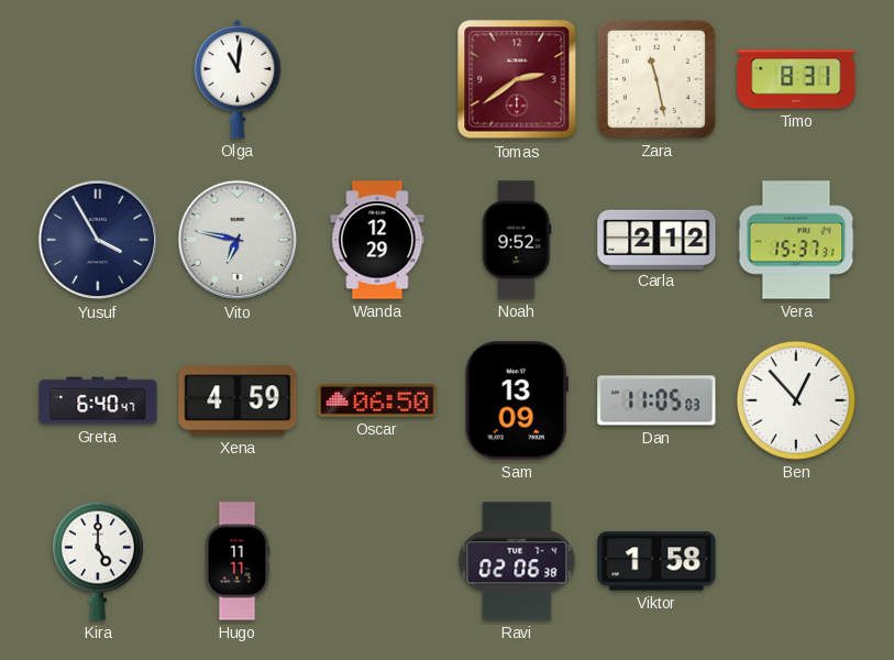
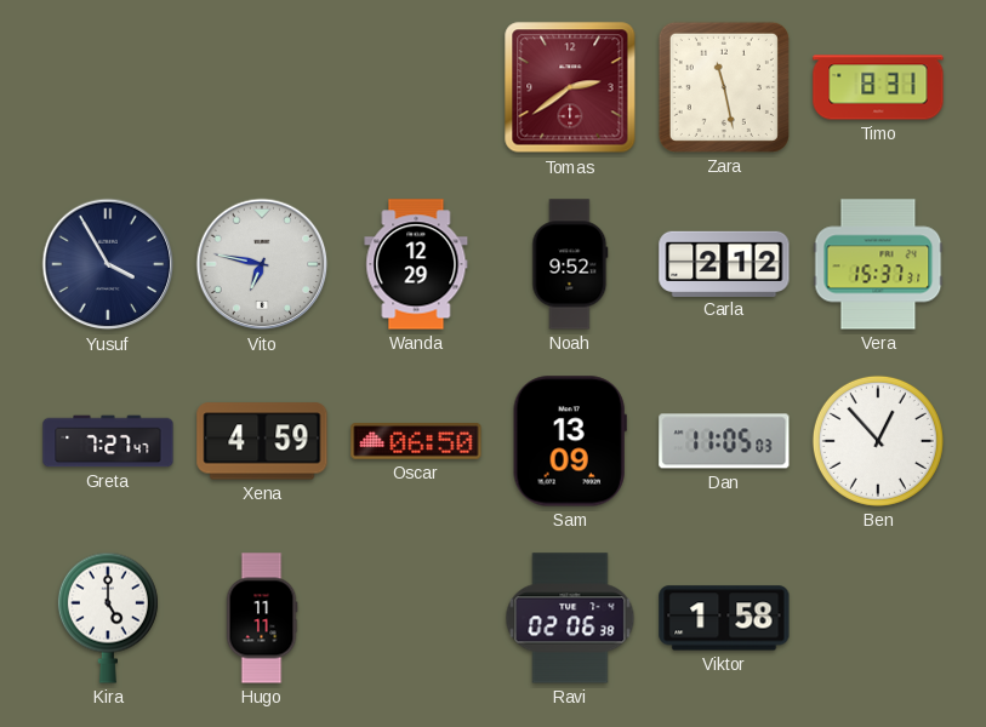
Olga: 11:01 -> none
Greta: 6:40 -> 7:27
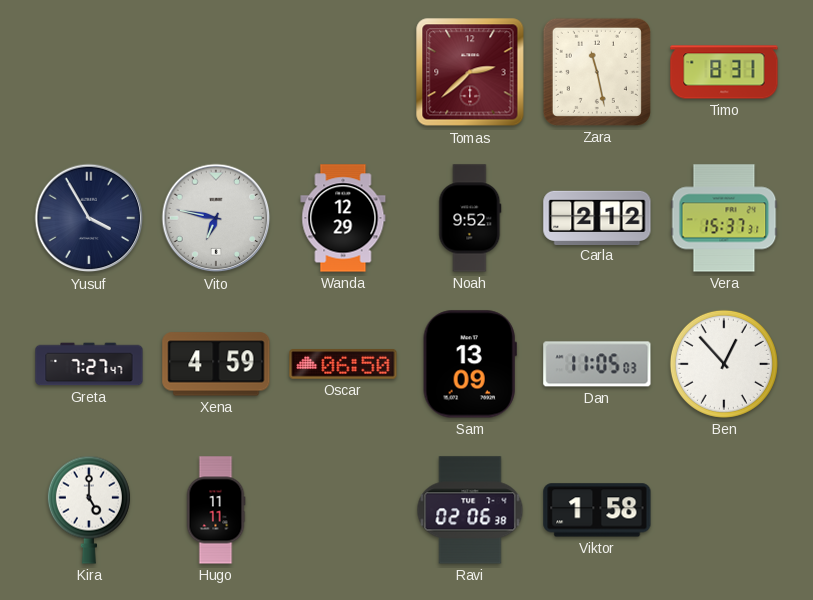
Tomas: 2:39 -> 2:38
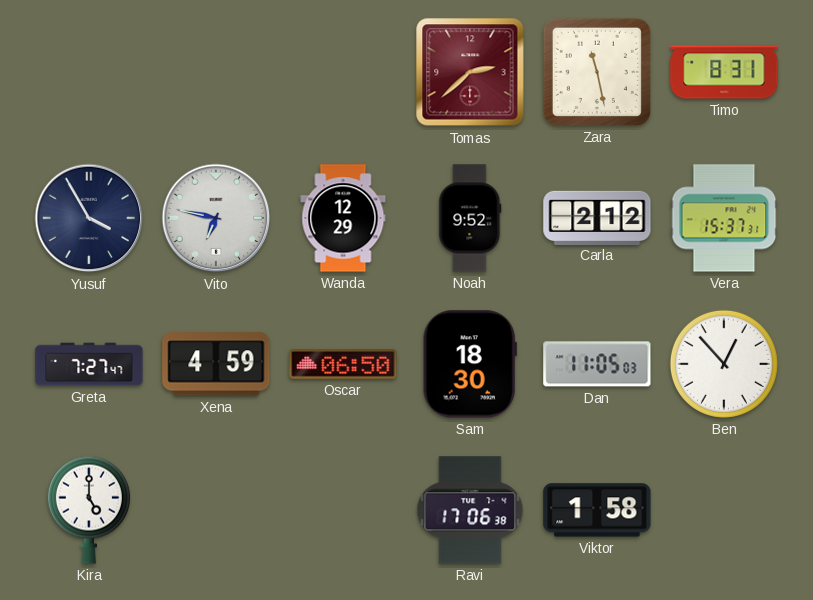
Sam: 13:09 -> 18:30
Hugo: 11:11 -> none
Ravi: 02:06 -> 17:06
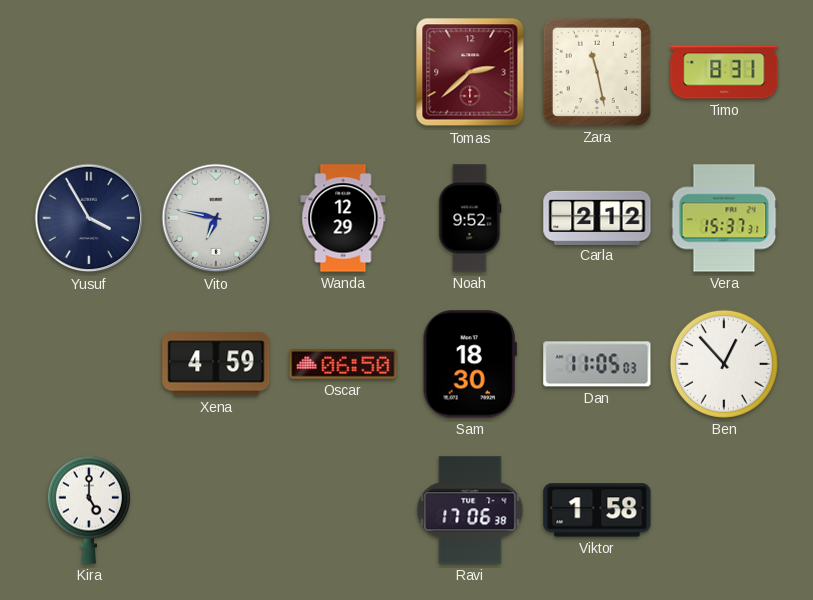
Greta: 7:27 -> none
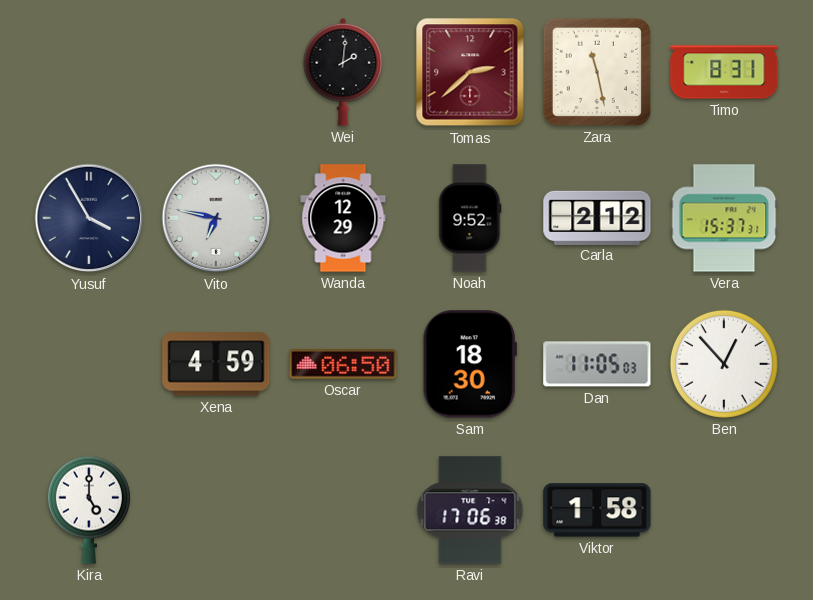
Wei: none -> 2:01
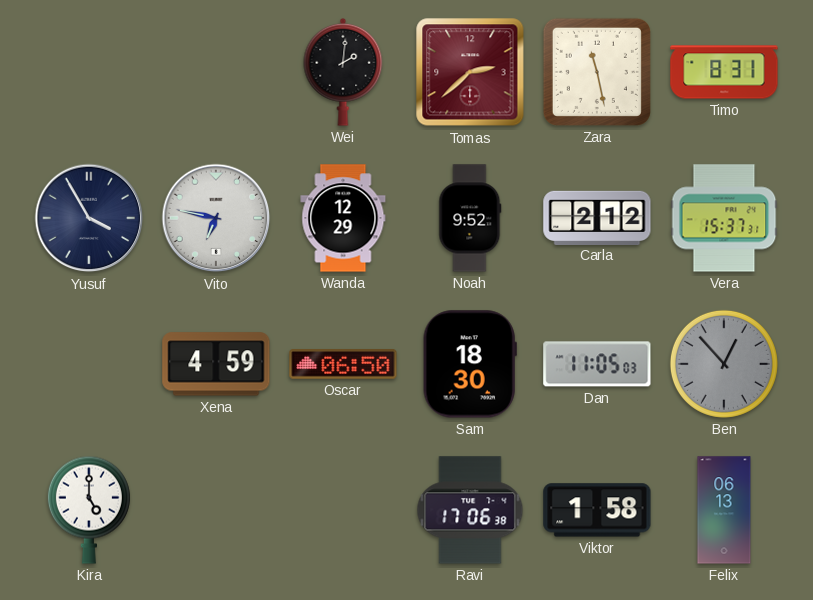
Ben dial: white -> grey
Felix: none -> 06:13
